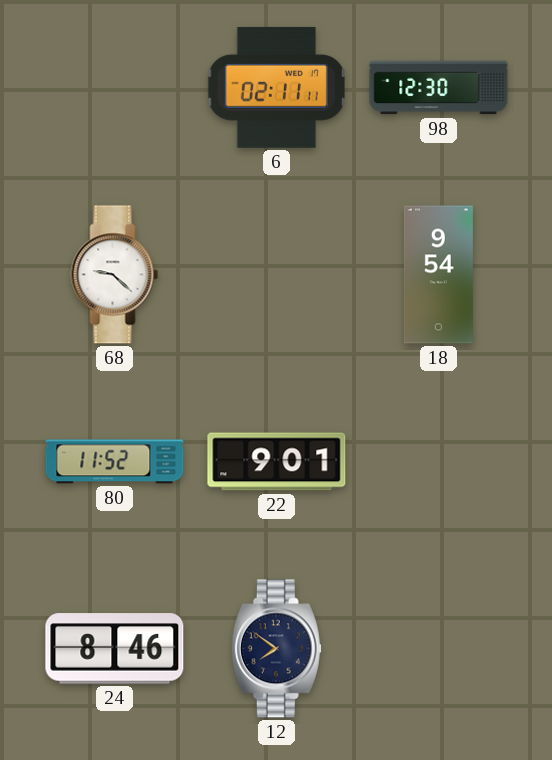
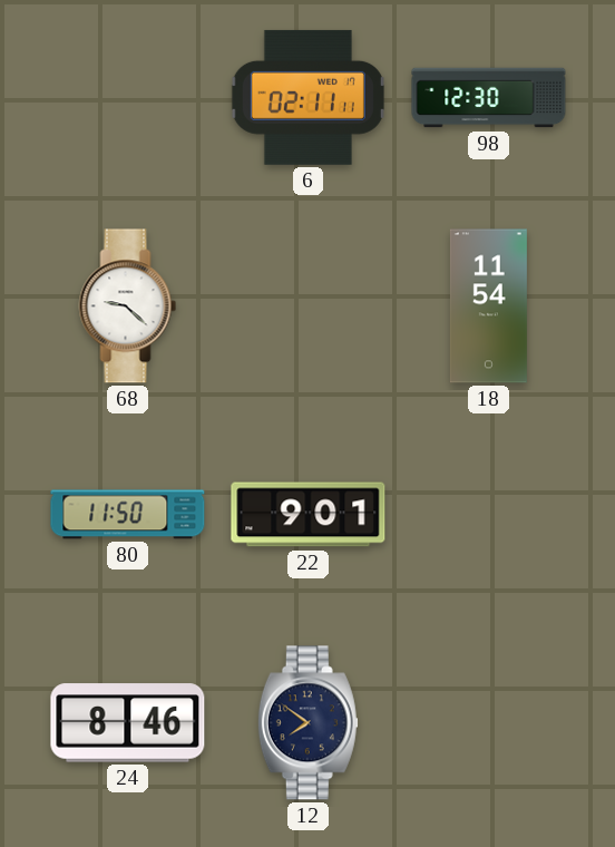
18: 9:54 -> 11:54
80: 11:52 -> 11:50
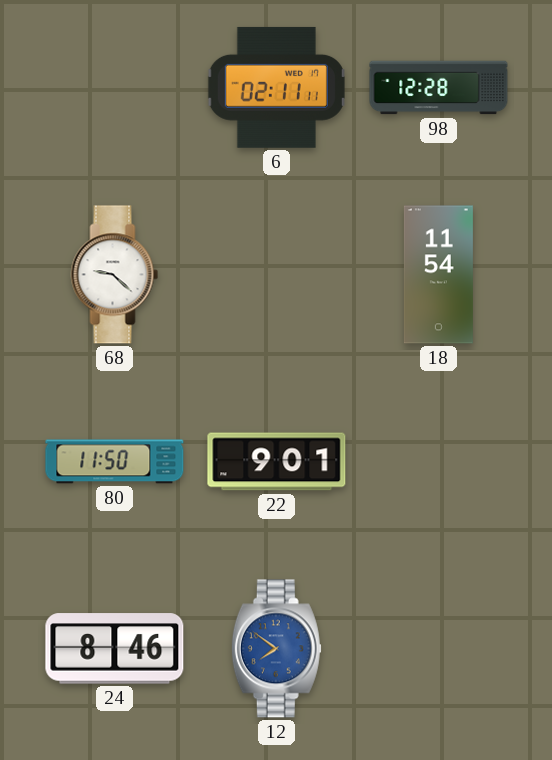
98: 12:30 -> 12:28
12 dial: navy -> blue
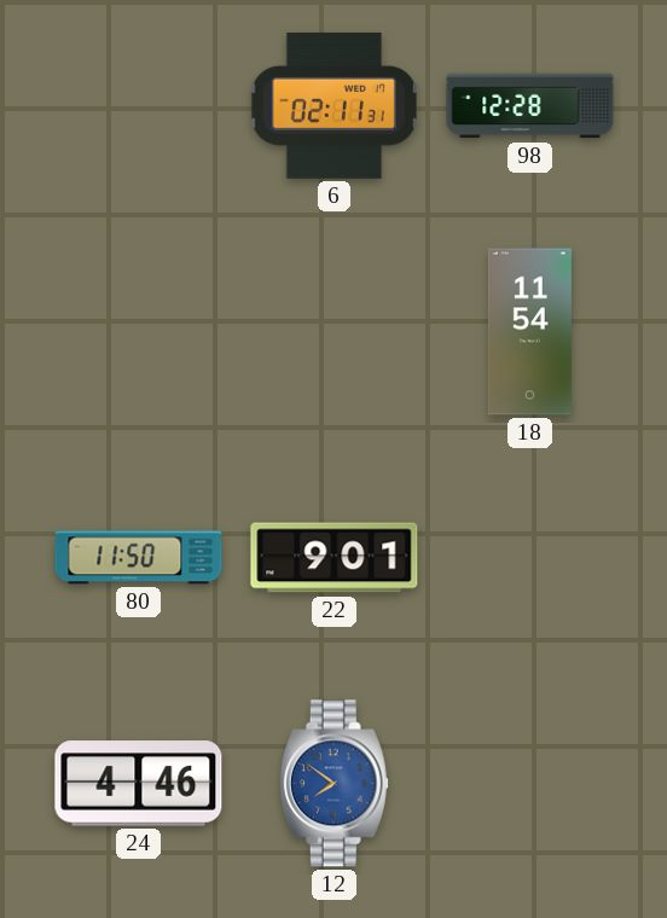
6: 02:11:11 -> 02:11:31
68: 9:22 -> none
24: 8:46 -> 4:46
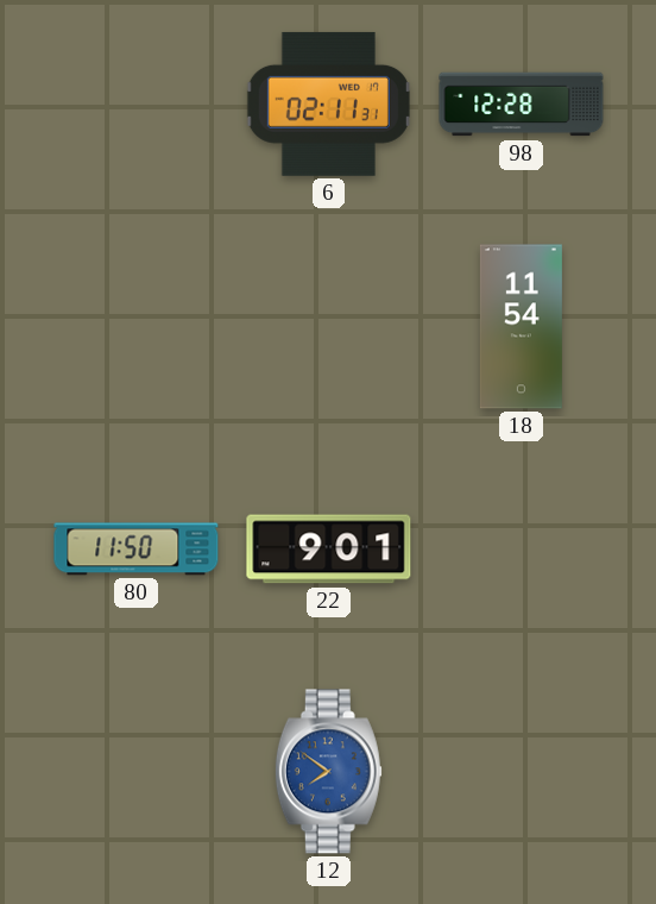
24: 4:46 -> none
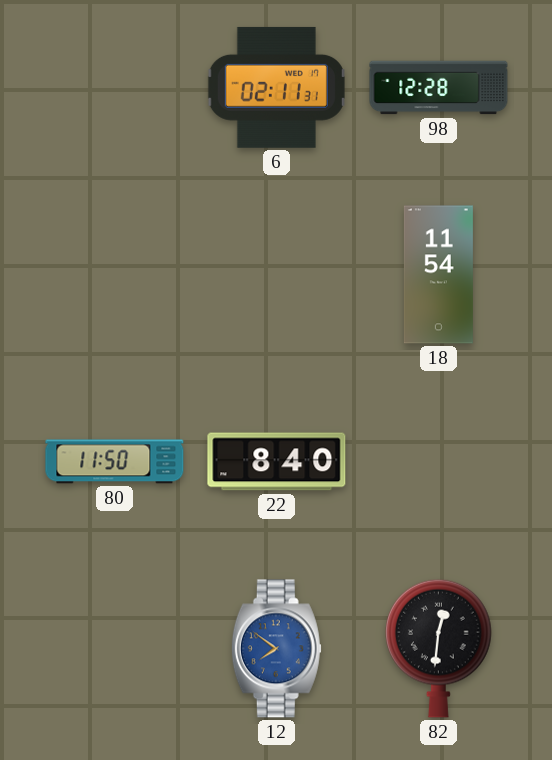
22: 9:01 -> 8:40
82: none -> 12:31
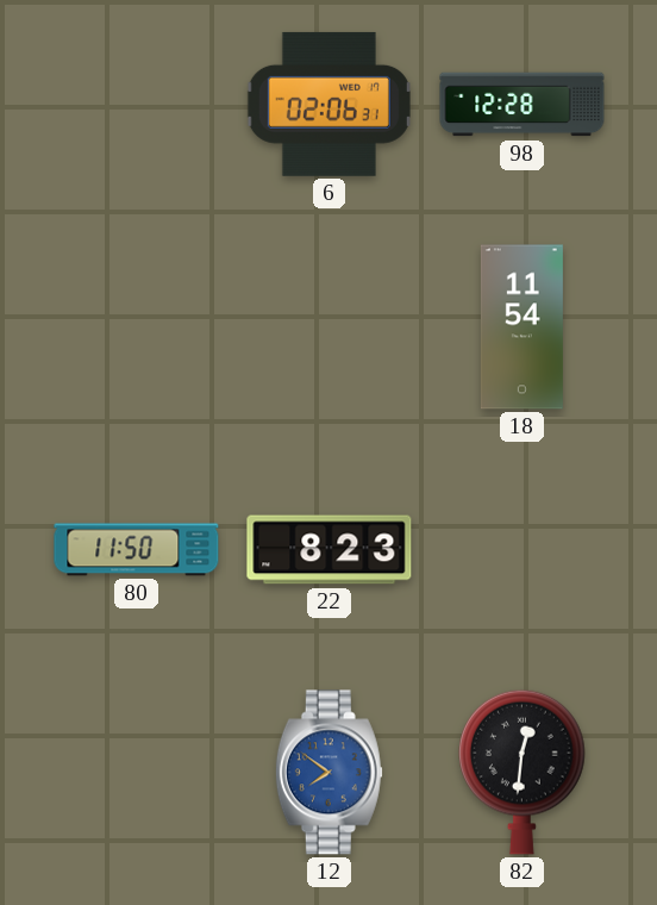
6: 02:11 -> 02:06
22: 8:40 -> 8:23
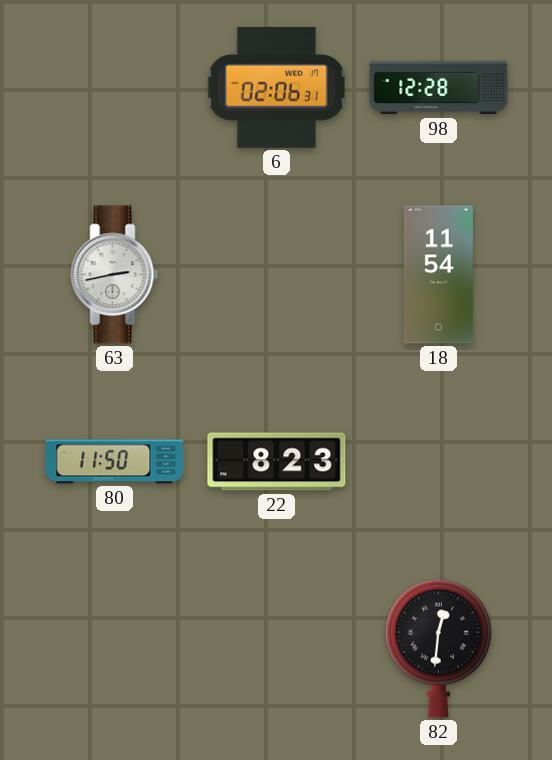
63: none -> 2:43
12: 7:51 -> none
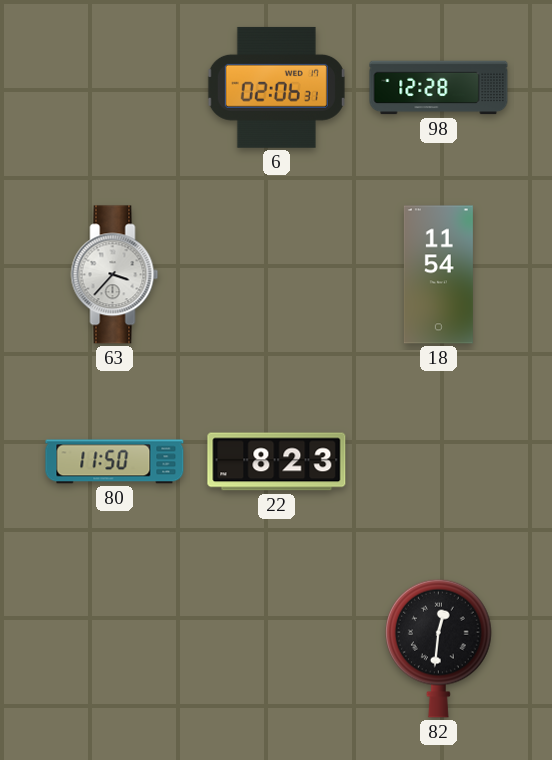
63: 2:43 -> 3:37
